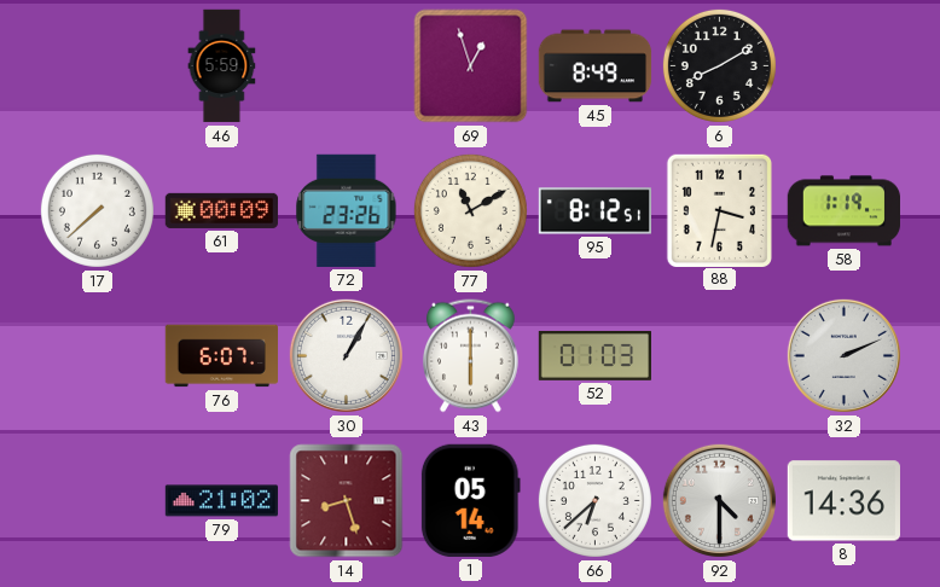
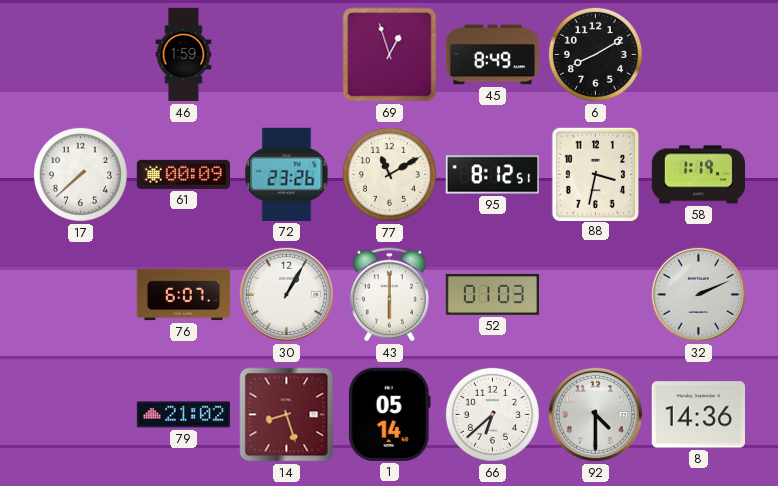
46: 5:59 -> 1:59
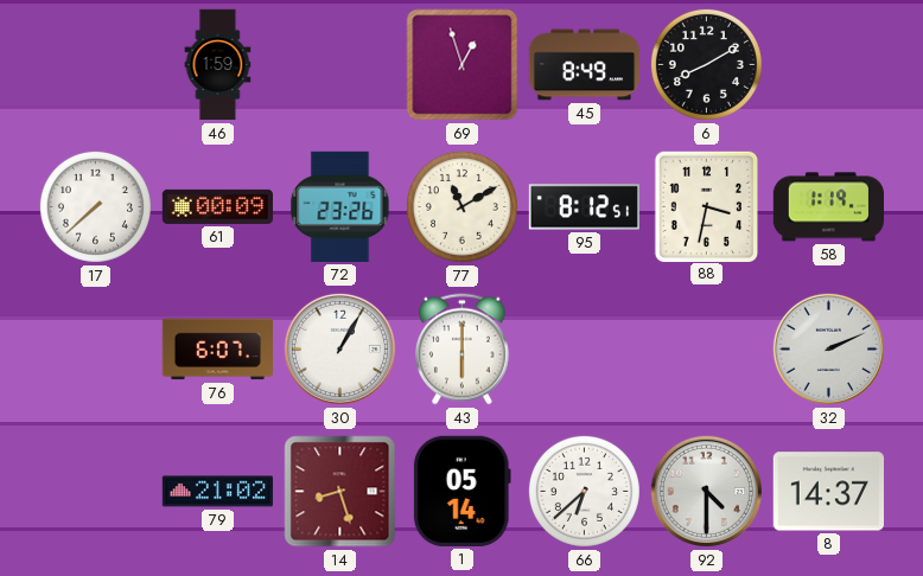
52: 01:03 -> none
8: 14:36 -> 14:37
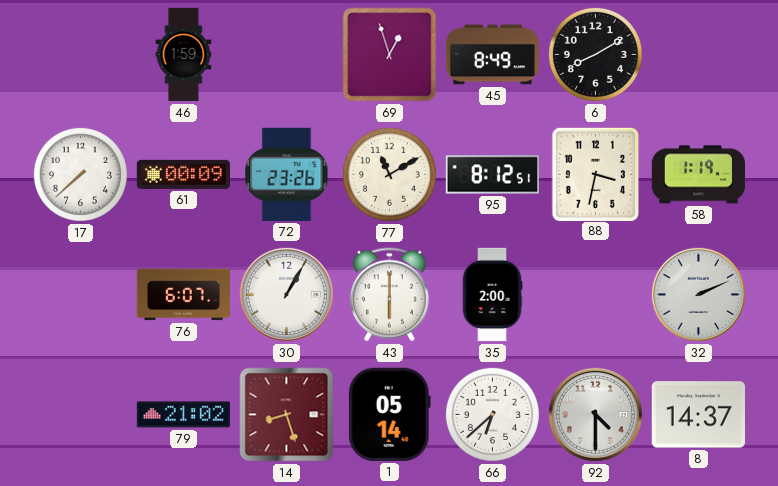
35: none -> 2:00
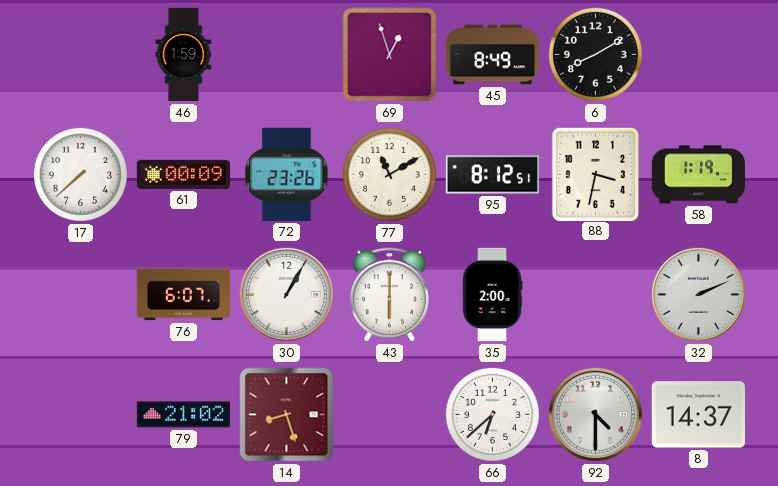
1: 05:14 -> none
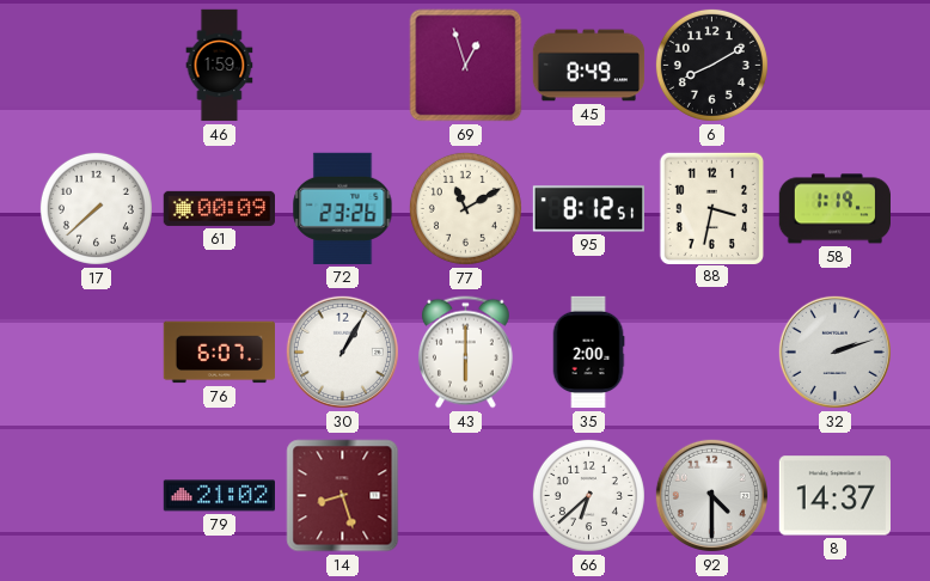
32: 2:11 -> 2:12
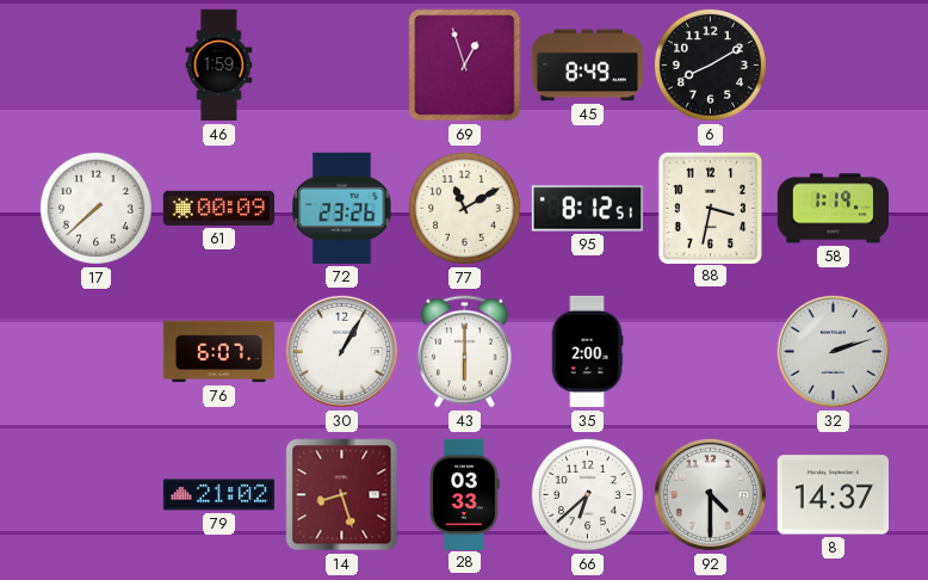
28: none -> 03:33
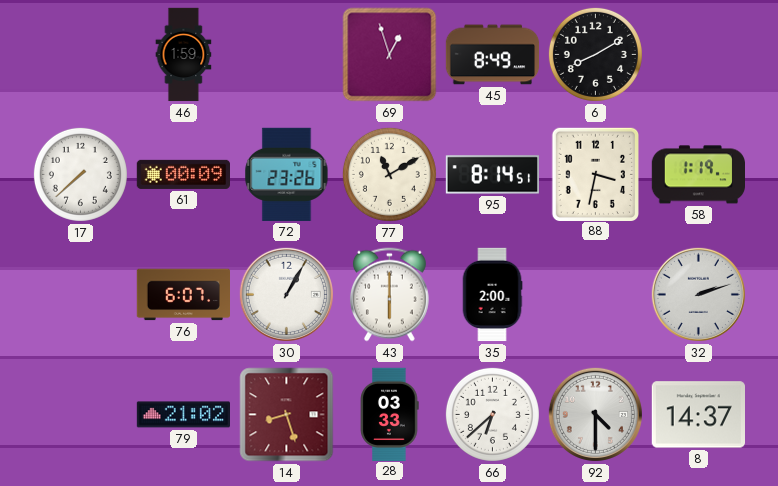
95: 8:12 -> 8:14
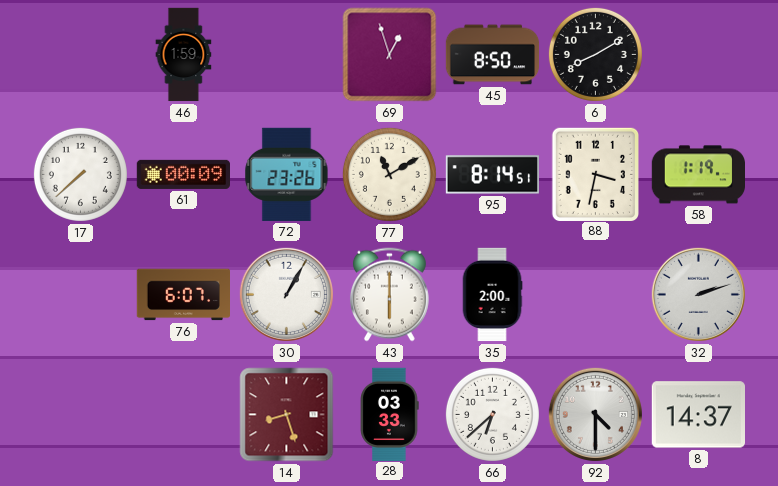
45: 8:49 -> 8:50
79: 21:02 -> none
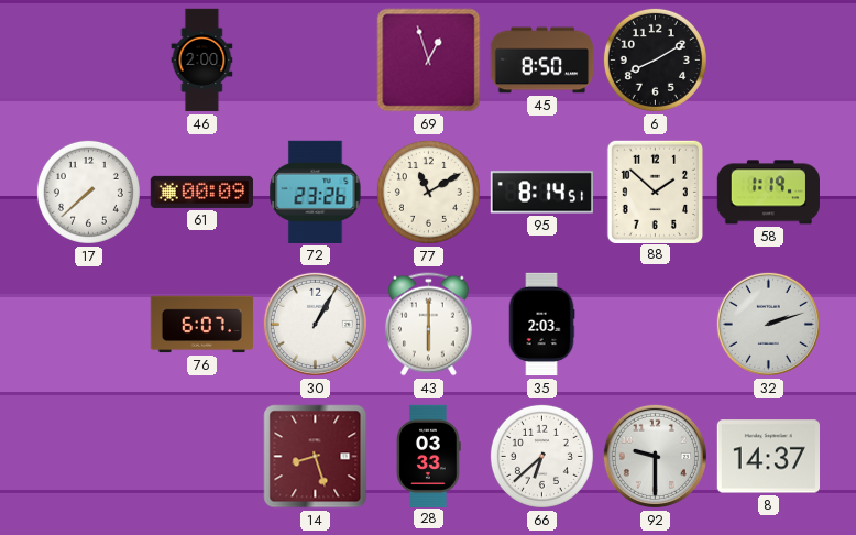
46: 1:59 -> 2:00
88: 3:32 -> 1:52
35: 2:00 -> 2:03
92: 4:30 -> 9:30
